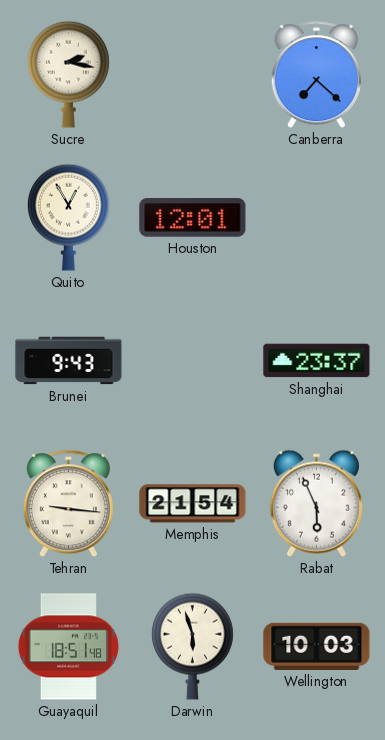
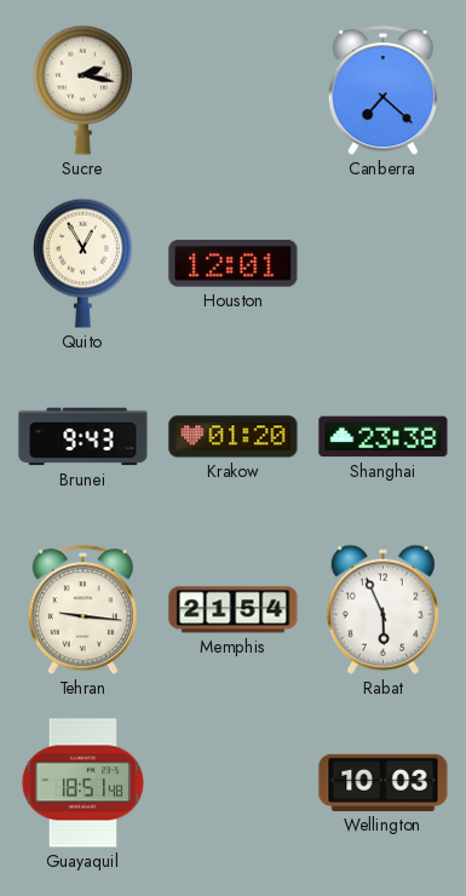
Krakow: none -> 01:20
Shanghai: 23:37 -> 23:38
Darwin: 5:57 -> none
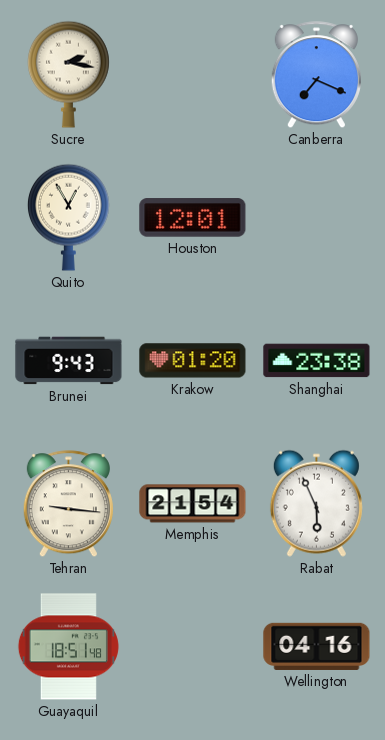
Canberra: 7:22 -> 7:19
Wellington: 10:03 -> 04:16
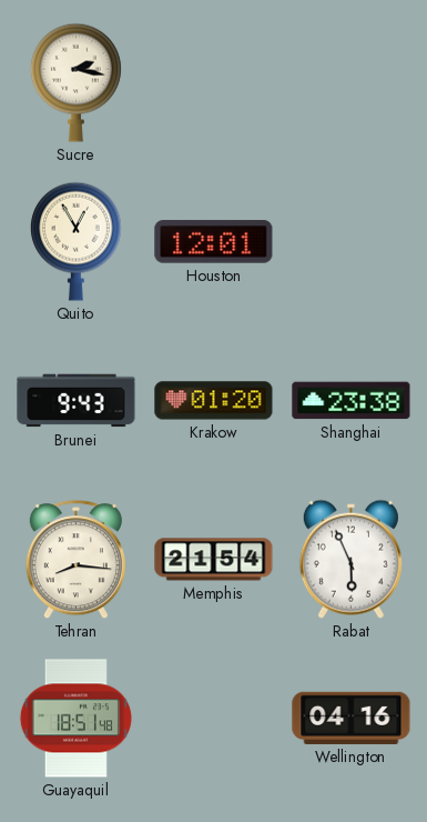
Canberra: 7:19 -> none
Tehran: 9:16 -> 8:16
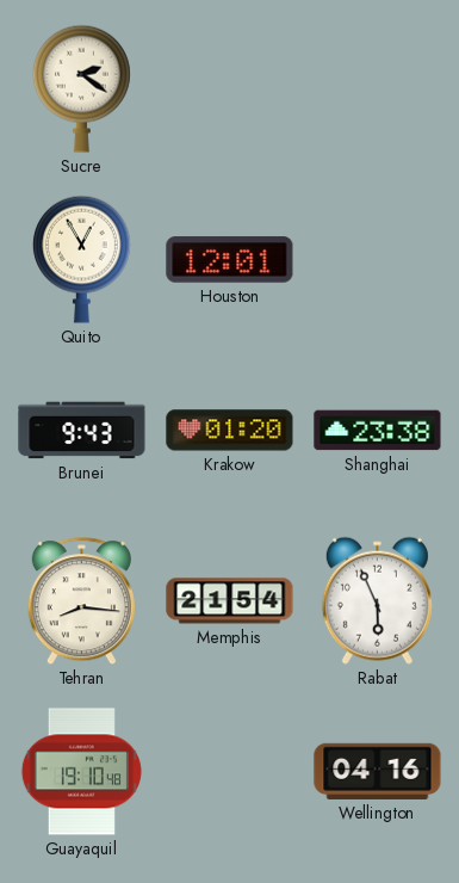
Sucre: 2:17 -> 2:21
Guayaquil: 18:51 -> 19:10
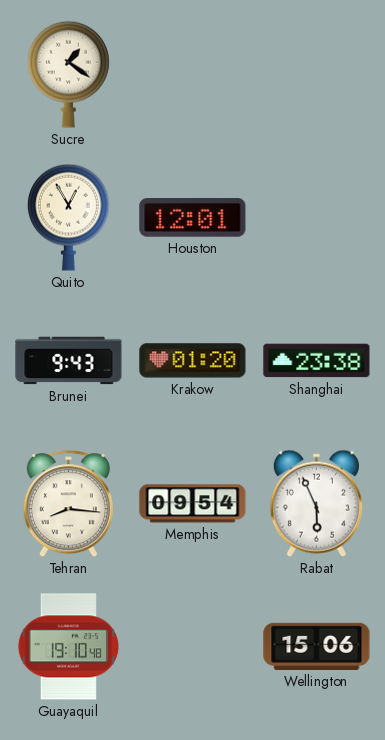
Sucre: 2:21 -> 1:21
Memphis: 21:54 -> 09:54
Wellington: 04:16 -> 15:06
